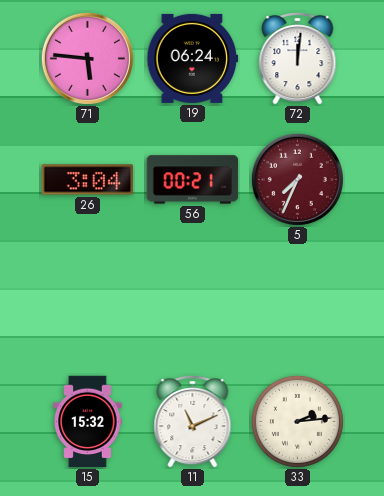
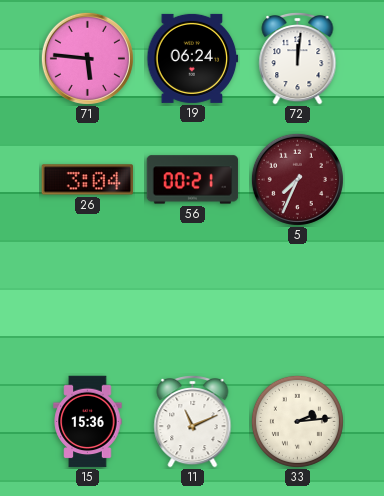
15: 15:32 -> 15:36
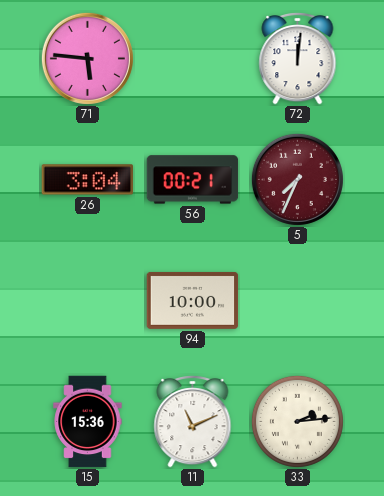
19: 06:24 -> none
94: none -> 10:00
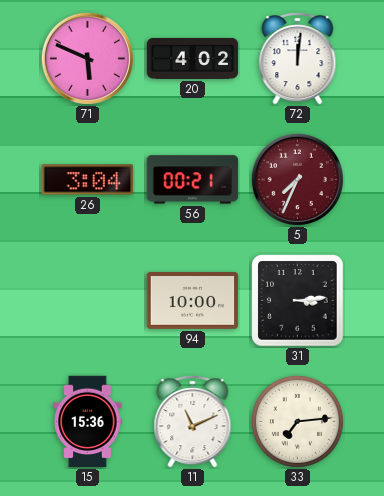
71: 5:46 -> 5:49
20: none -> 4:02
31: none -> 3:14
33: 2:14 -> 7:14
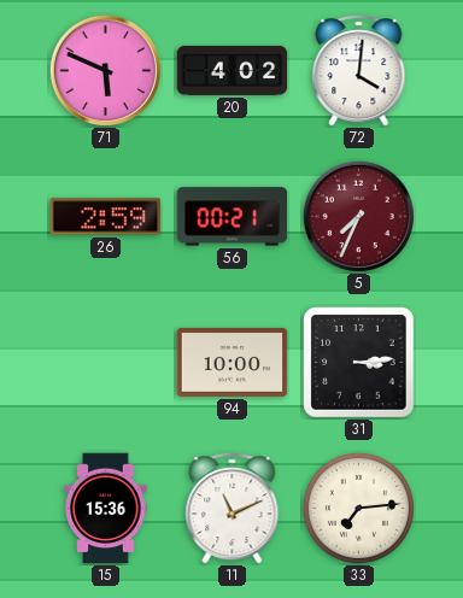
72: 12:01 -> 4:01
26: 3:04 -> 2:59
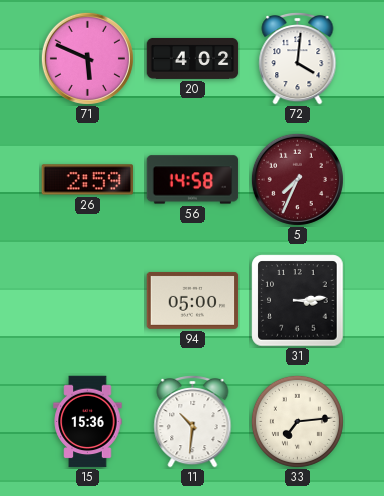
56: 00:21 -> 14:58
94: 10:00 -> 05:00
11: 11:11 -> 10:31
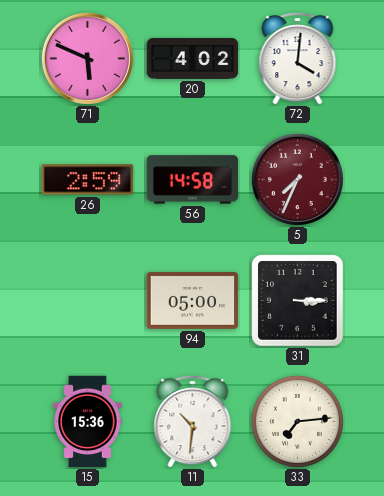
31: 3:14 -> 3:15
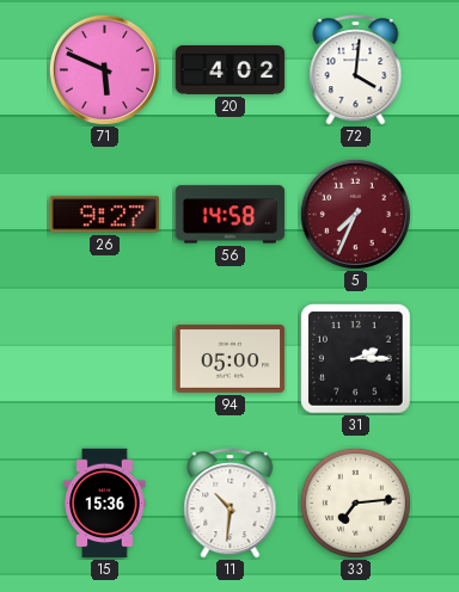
26: 2:59 -> 9:27
31: 3:15 -> 2:15
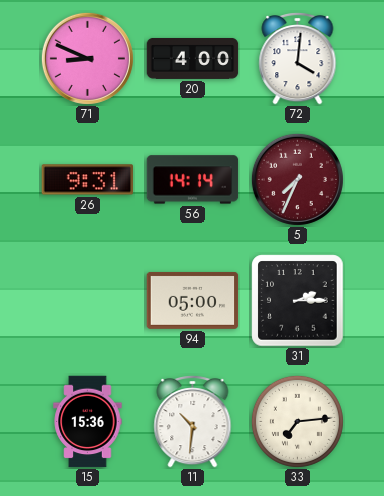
71: 5:49 -> 8:49
20: 4:02 -> 4:00
26: 9:27 -> 9:31
56: 14:58 -> 14:14
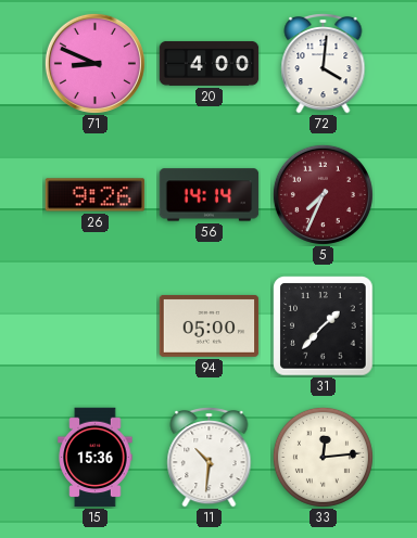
26: 9:31 -> 9:26
31: 2:15 -> 1:37
33: 7:14 -> 12:14
